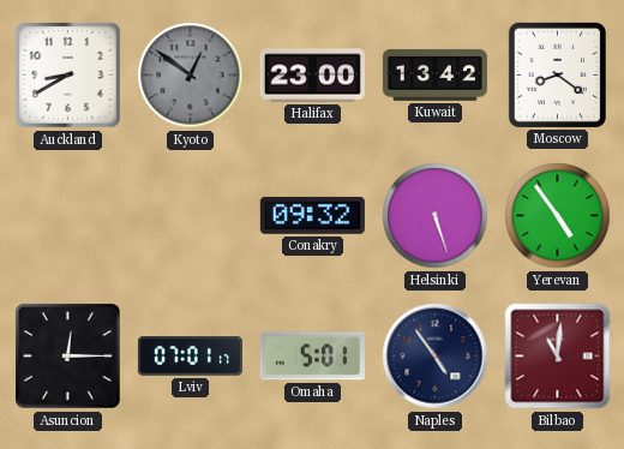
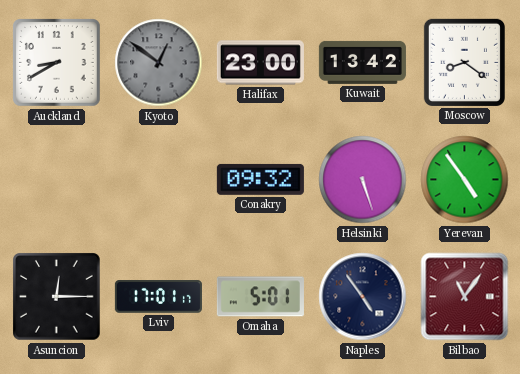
Lviv: 07:01 -> 17:01
Bilbao: 11:01 -> 11:06
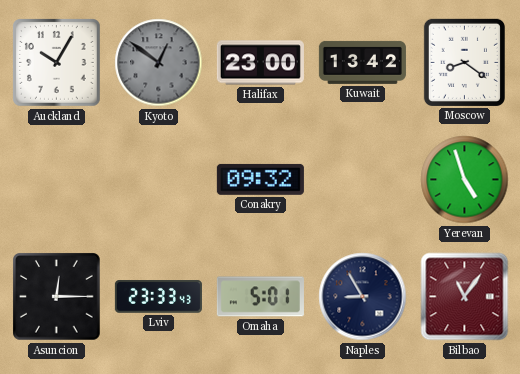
Auckland: 8:40 -> 10:05
Helsinki: 5:27 -> none
Yerevan: 4:54 -> 4:57
Lviv: 17:01 -> 23:33
Naples: 4:54 -> 8:55
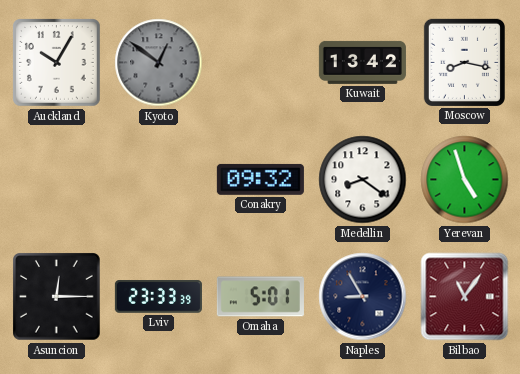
Halifax: 23:00 -> none
Moscow: 8:21 -> 8:17
Medellin: none -> 8:21
Lviv: 23:33:43 -> 23:33:39
